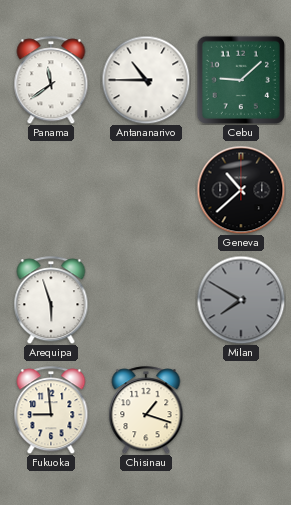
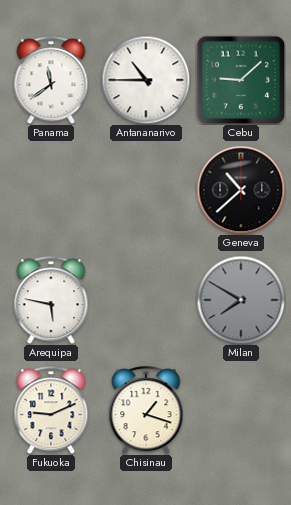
Arequipa: 5:57 -> 5:47
Fukuoka: 8:59 -> 9:11
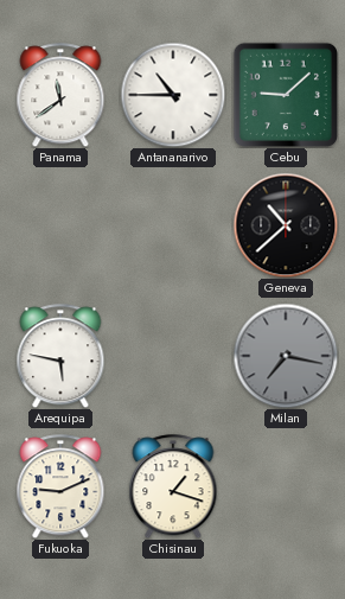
Milan: 7:50 -> 7:17
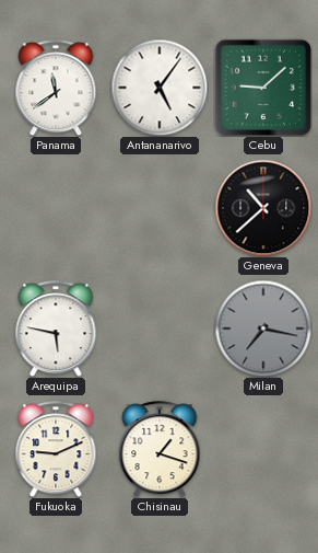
Antananarivo: 10:45 -> 5:06
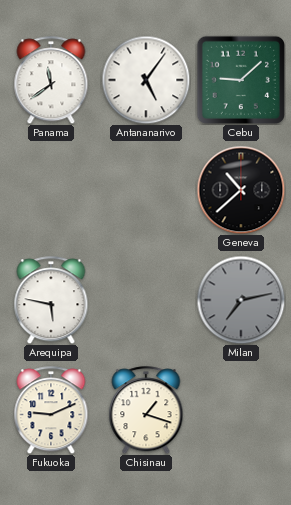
Milan: 7:17 -> 7:13
